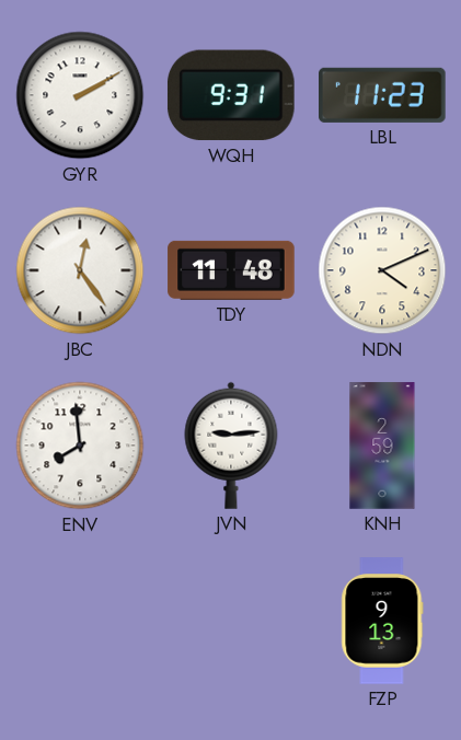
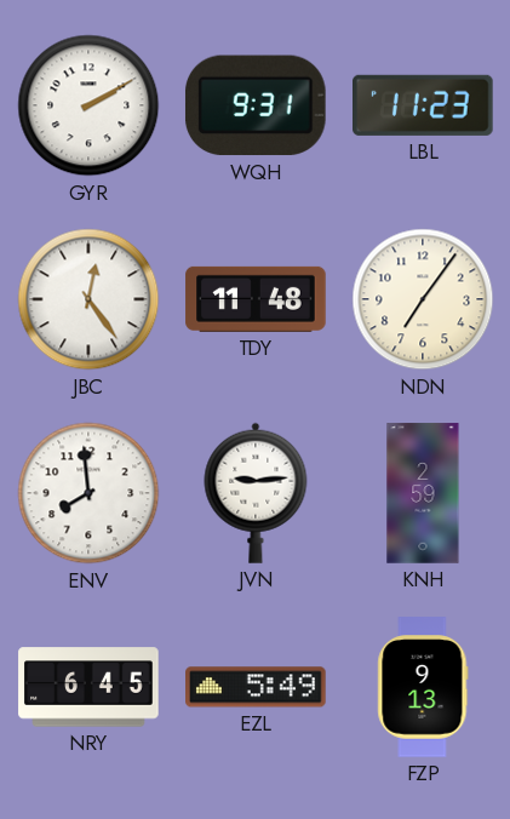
NDN: 4:11 -> 7:06
NRY: none -> 6:45
EZL: none -> 5:49
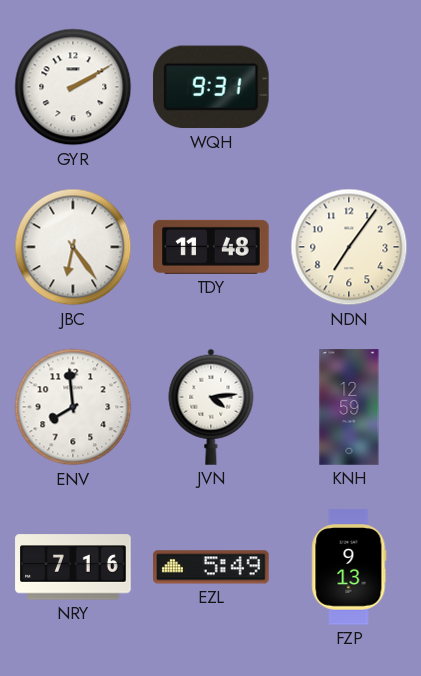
LBL: 11:23 -> none
JBC: 12:24 -> 6:24
JVN: 9:14 -> 4:14
KNH: 2:59 -> 12:59
NRY: 6:45 -> 7:16
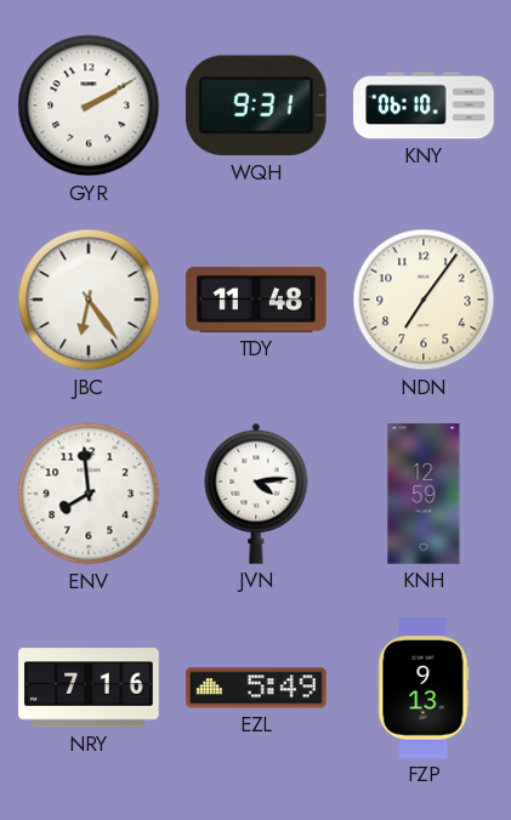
KNY: none -> 06:10
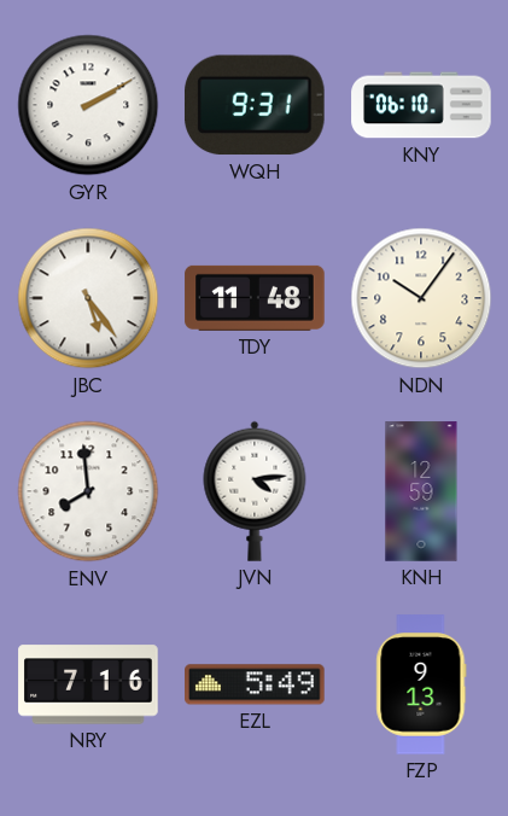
JBC: 6:24 -> 5:24
NDN: 7:06 -> 10:06
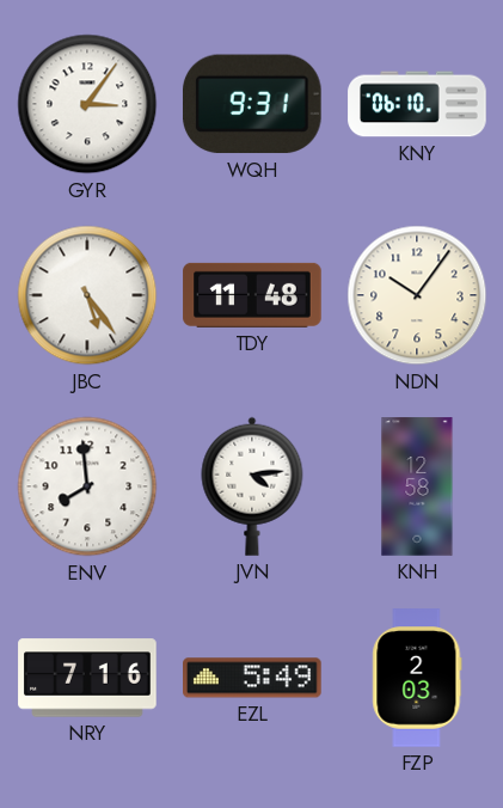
GYR: 2:10 -> 3:06
KNH: 12:59 -> 12:58
FZP: 9:13 -> 2:03
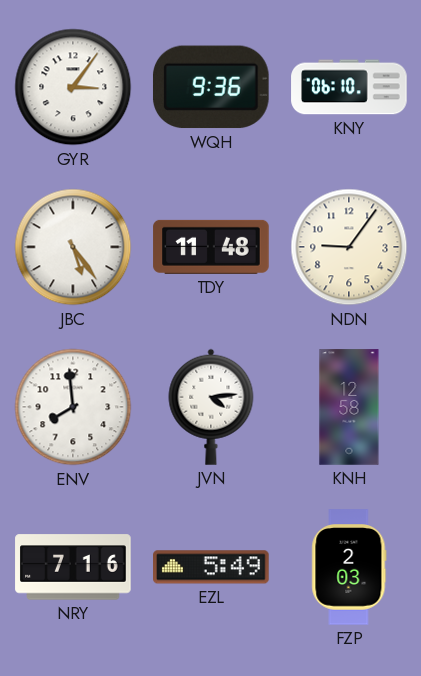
WQH: 9:31 -> 9:36
NDN: 10:06 -> 9:06
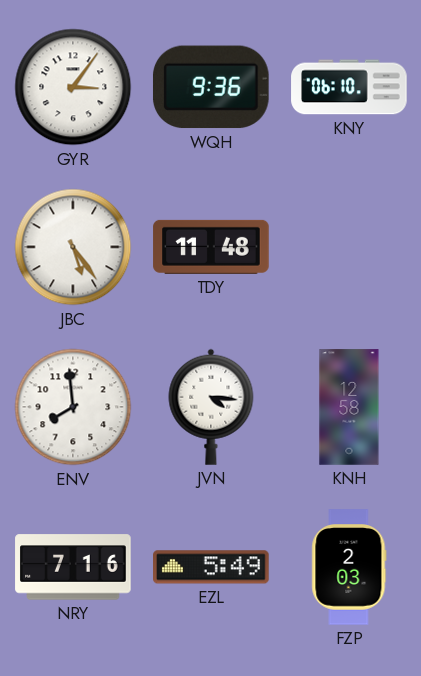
NDN: 9:06 -> none
JVN: 4:14 -> 4:16
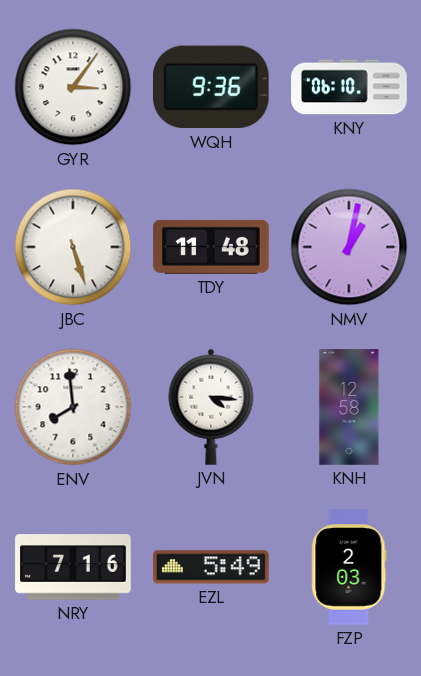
JBC: 5:24 -> 5:27
NMV: none -> 1:02
